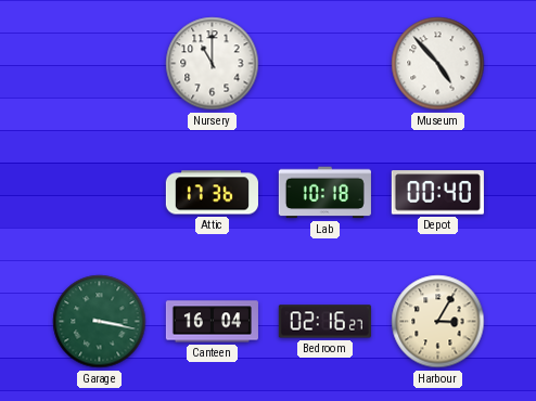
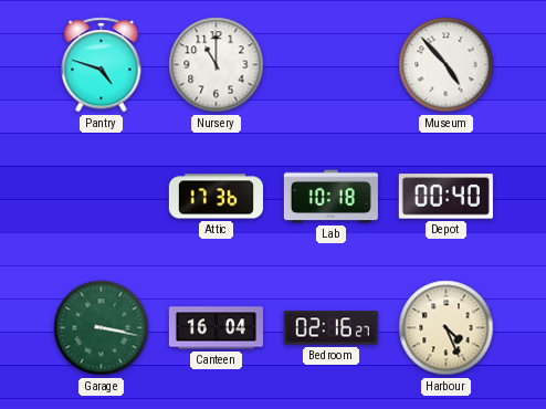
Pantry: none -> 4:48
Harbour: 3:05 -> 4:26
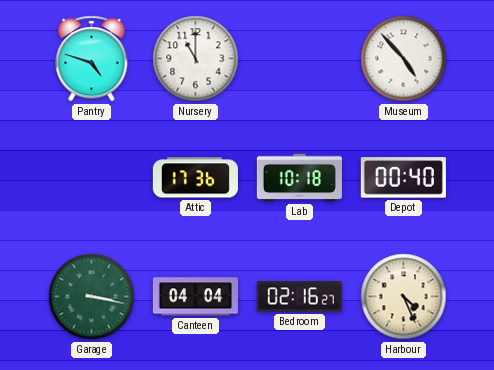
Canteen: 16:04 -> 04:04
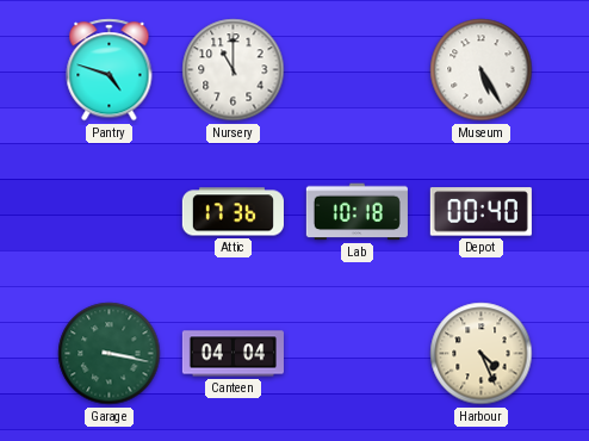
Museum: 4:53 -> 5:25
Bedroom: 02:16 -> none
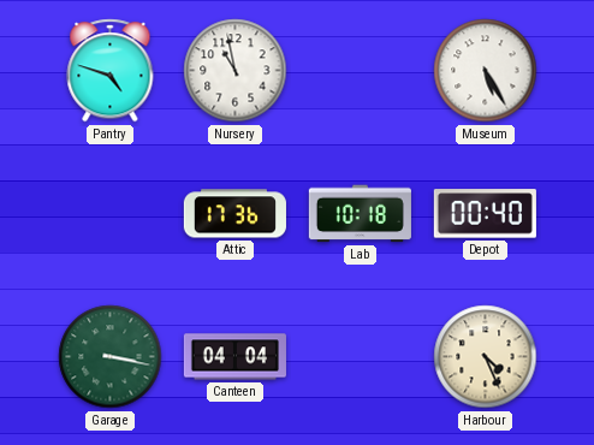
Nursery: 11:00 -> 10:58
